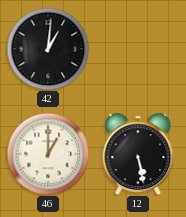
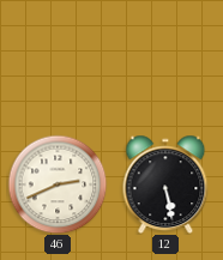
42: 1:01 -> none
46: 1:00 -> 2:41
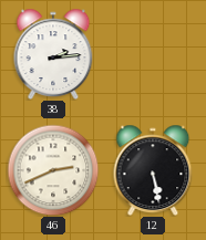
38: none -> 2:14
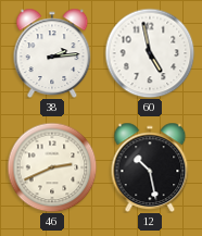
60: none -> 4:58
12: 5:28 -> 10:28
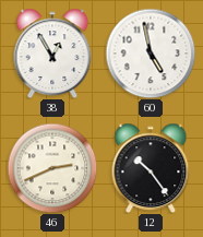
38: 2:14 -> 12:55
12: 10:28 -> 10:24
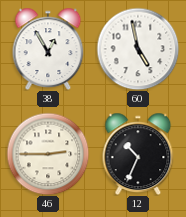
46: 2:41 -> 2:45
12: 10:24 -> 10:34
